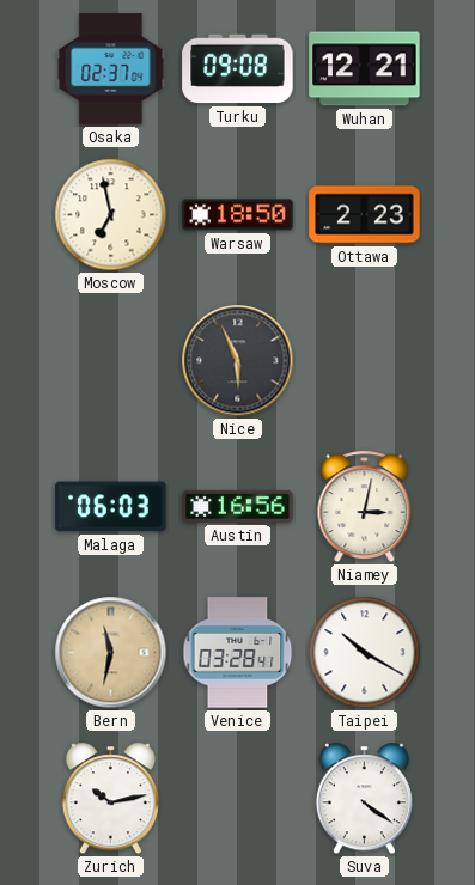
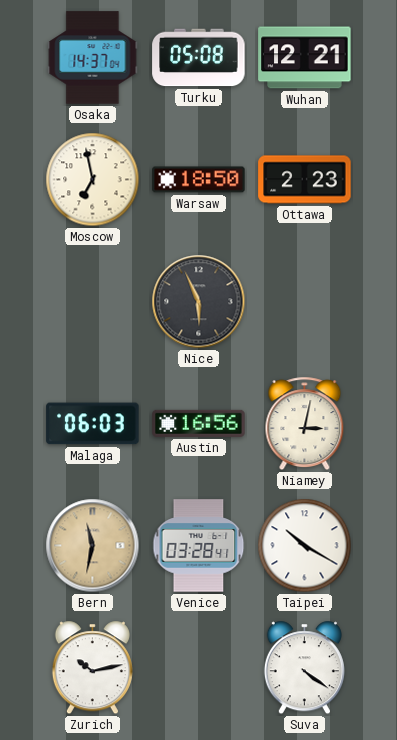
Osaka: 02:37 -> 14:37
Turku: 09:08 -> 05:08
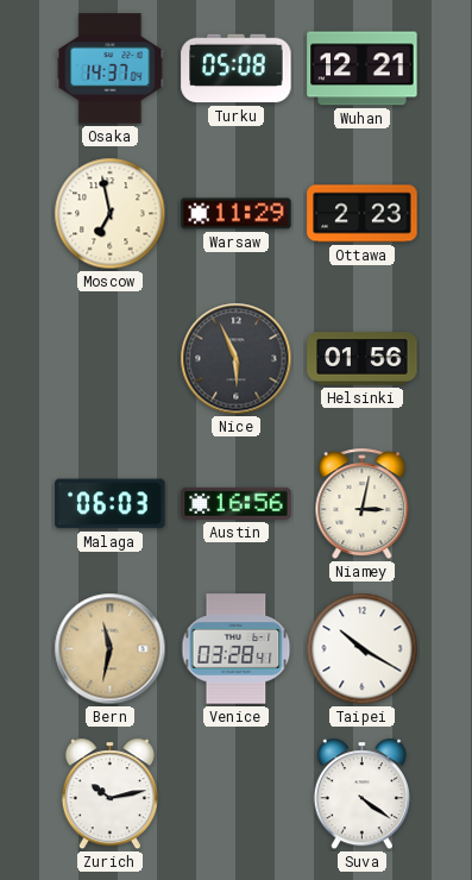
Warsaw: 18:50 -> 11:29
Helsinki: none -> 01:56
